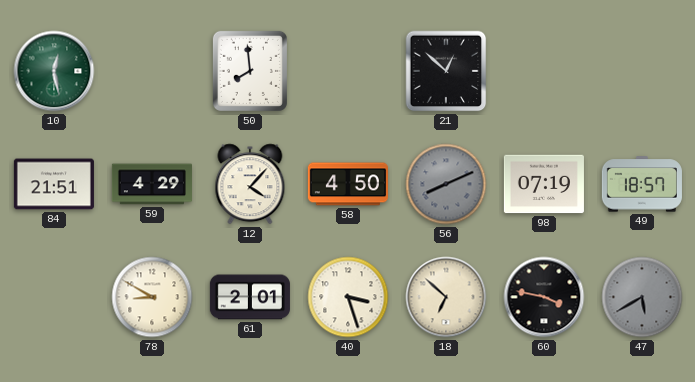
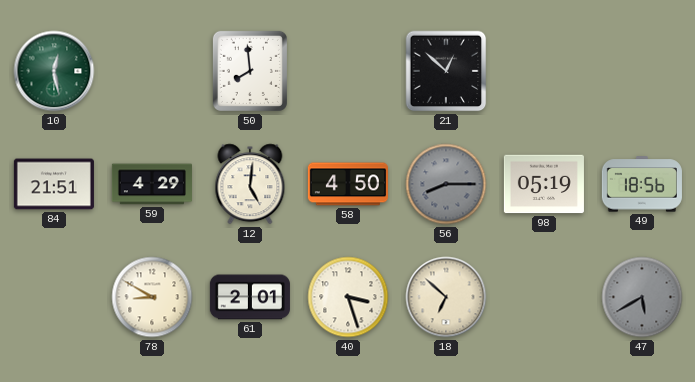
12: 4:07 -> 5:01
56: 8:11 -> 8:15
98: 07:19 -> 05:19
49: 18:57 -> 18:56
60: 3:47 -> none
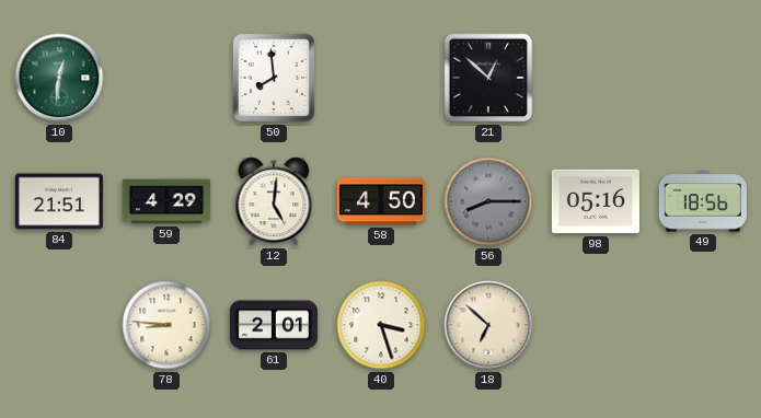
10: 12:28 -> 12:31
98: 05:19 -> 05:16
78: 8:50 -> 8:46
47: 5:40 -> none
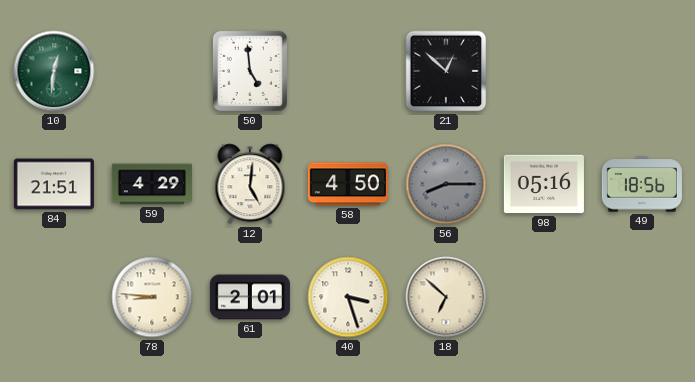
50: 7:59 -> 4:59
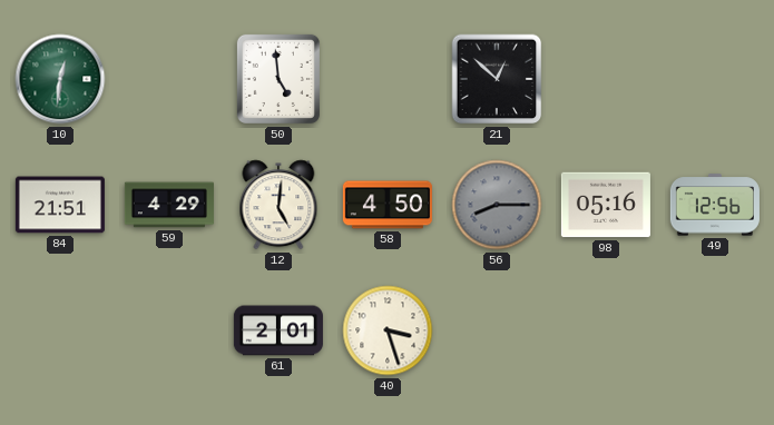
49: 18:56 -> 12:56
78: 8:46 -> none
18: 6:52 -> none
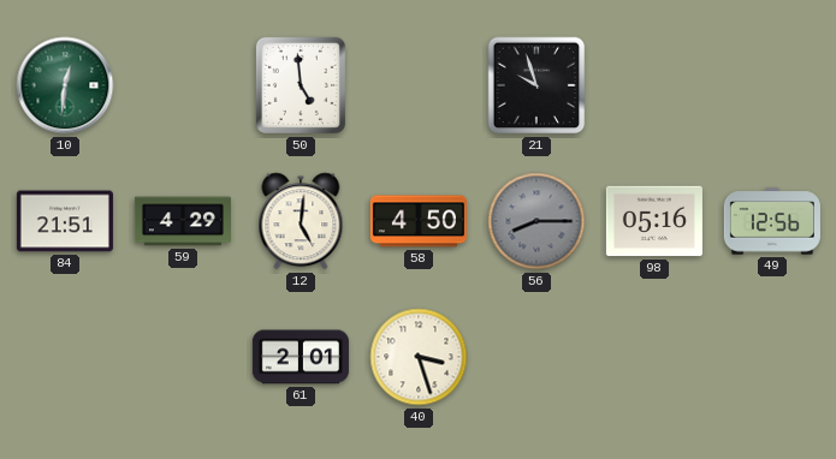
21: 12:52 -> 9:57
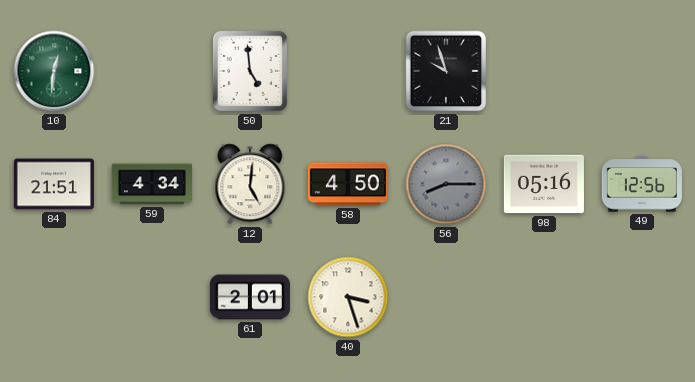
59: 4:29 -> 4:34
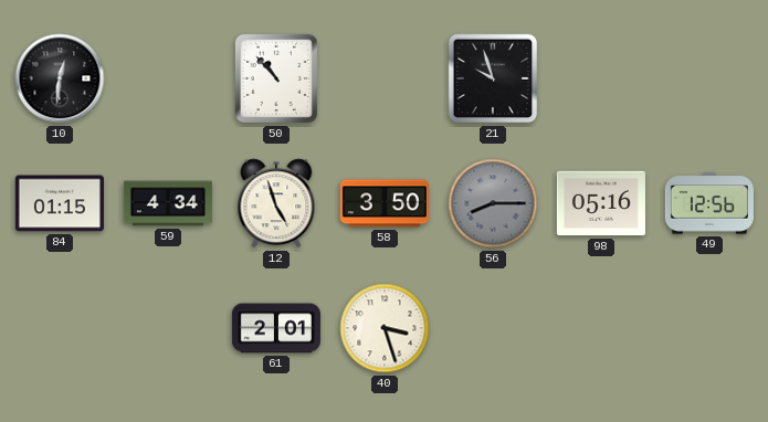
10 dial: green -> black
50: 4:59 -> 10:53
84: 21:51 -> 01:15
12: 5:01 -> 4:57
58: 4:50 -> 3:50
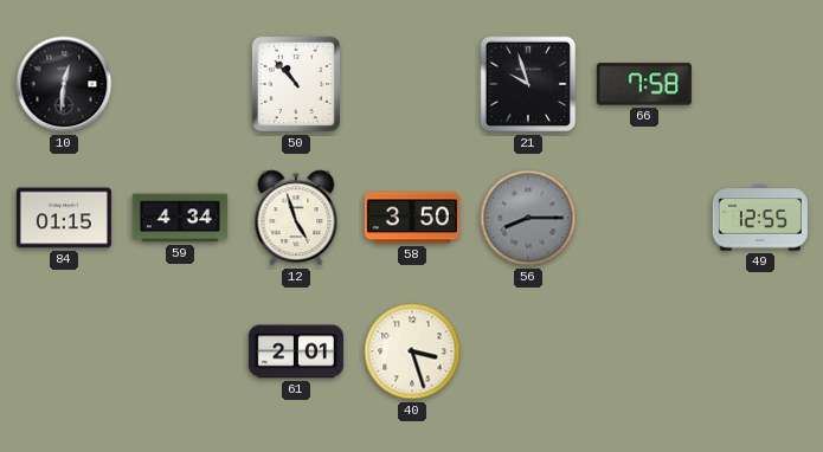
66: none -> 7:58
98: 05:16 -> none
49: 12:56 -> 12:55
